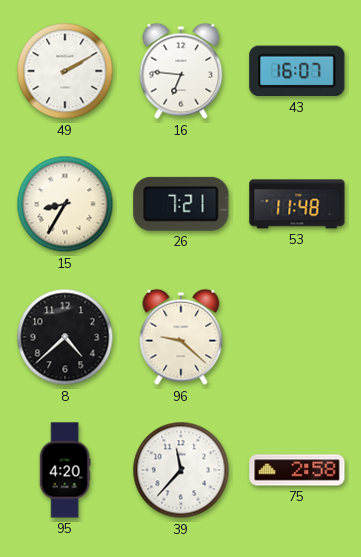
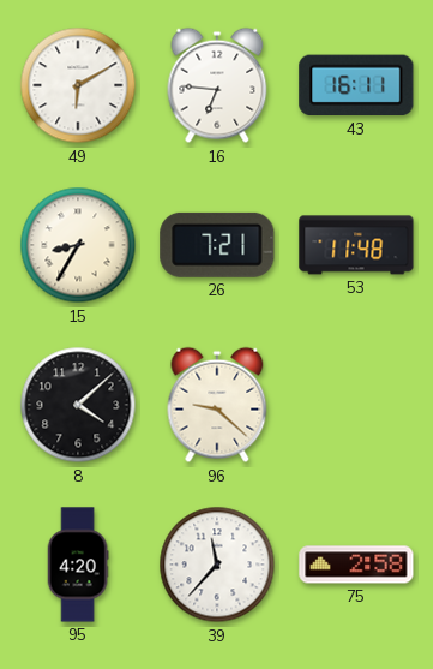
49: 2:10 -> 6:10
43: 16:07 -> 16:11
8: 4:38 -> 4:08
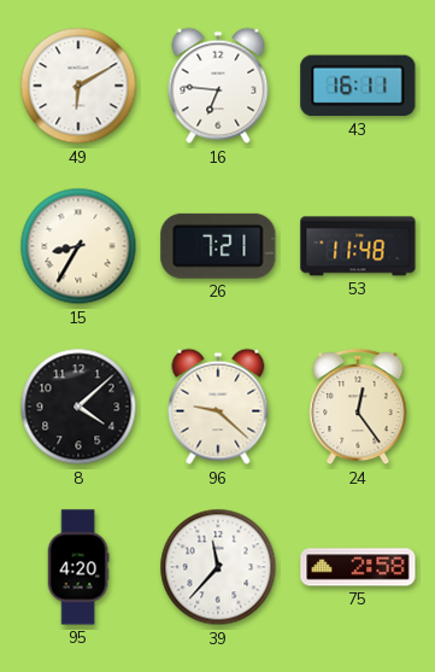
24: none -> 12:24
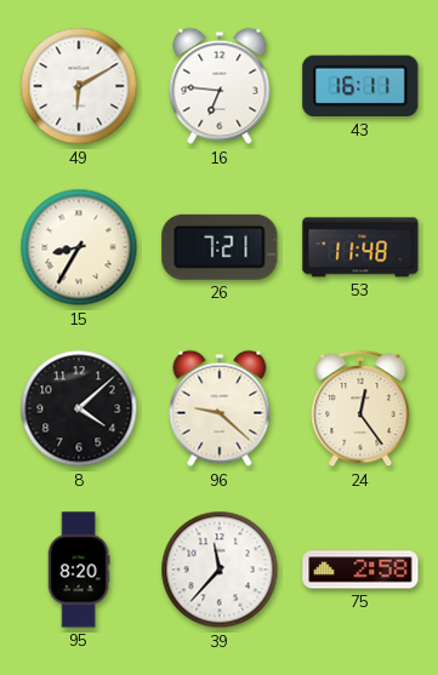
95: 4:20 -> 8:20
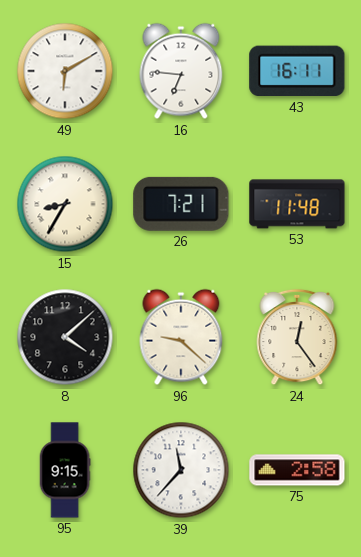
95: 8:20 -> 9:15
